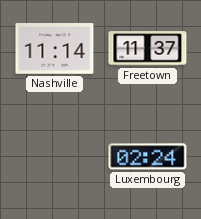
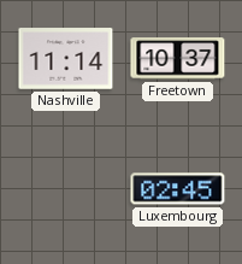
Freetown: 11:37 -> 10:37
Luxembourg: 02:24 -> 02:45
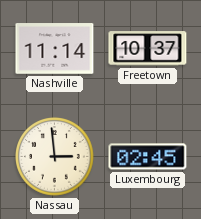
Nassau: none -> 2:59
